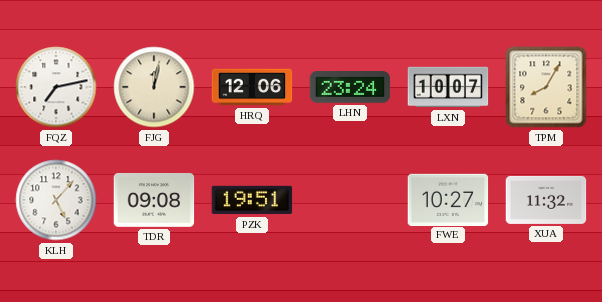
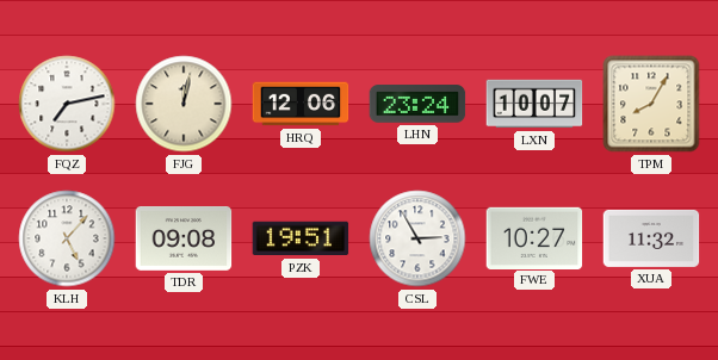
CSL: none -> 2:55
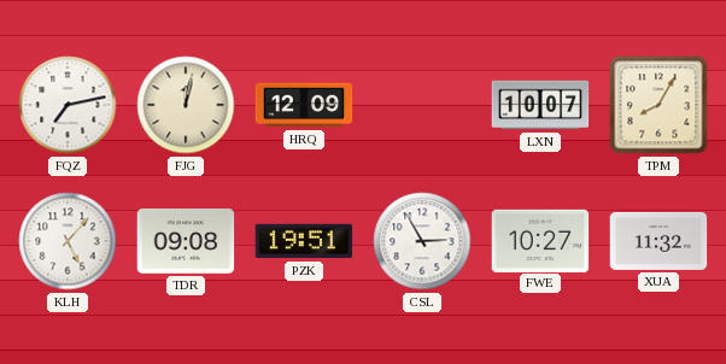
HRQ: 12:06 -> 12:09
LHN: 23:24 -> none
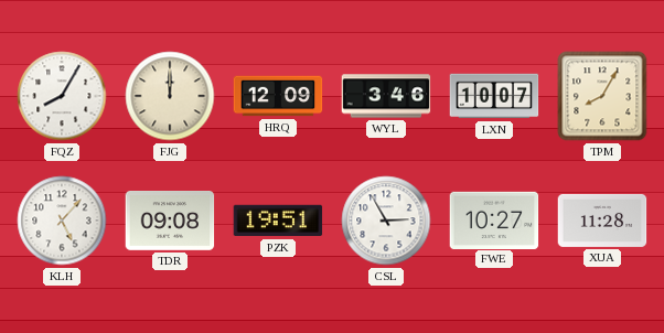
FQZ: 7:13 -> 8:05
FJG: 12:02 -> 12:00
WYL: none -> 3:46
XUA: 11:32 -> 11:28
